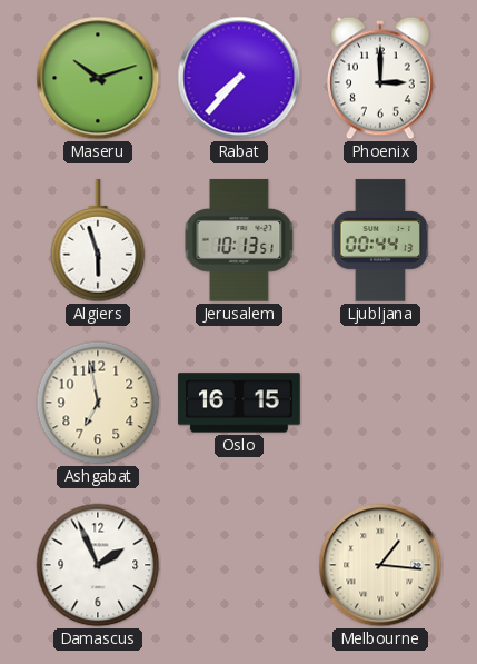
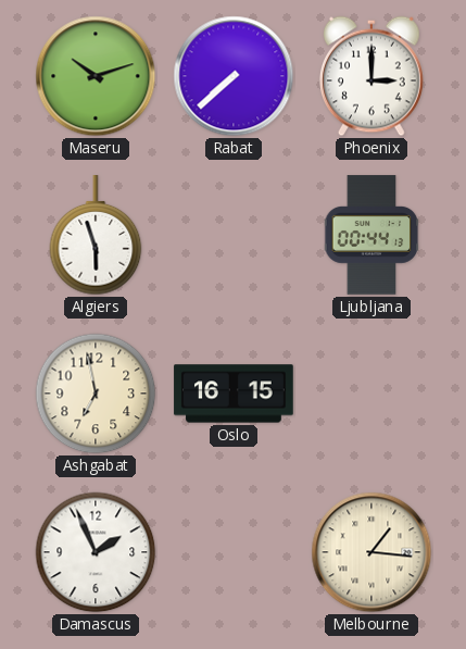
Rabat: 7:37 -> 7:38
Jerusalem: 10:13 -> none
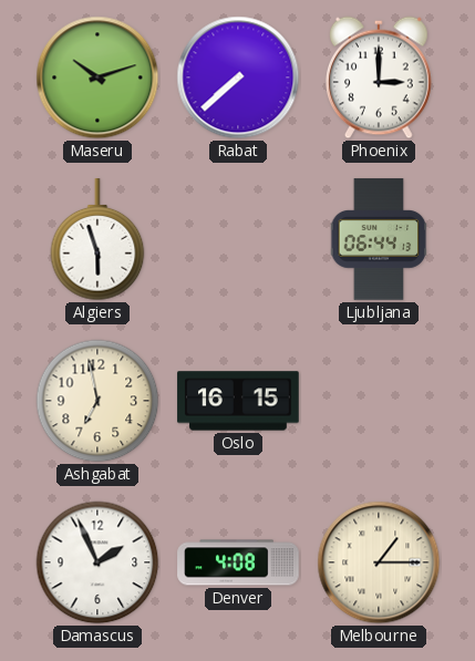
Ljubljana: 00:44 -> 06:44
Denver: none -> 4:08
Melbourne: 1:16 -> 1:15
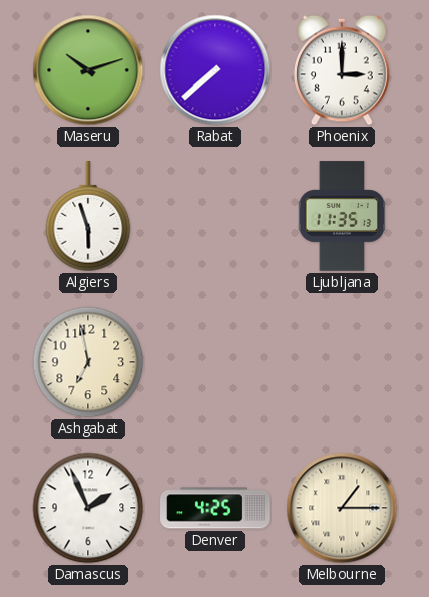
Ljubljana: 06:44 -> 11:35
Oslo: 16:15 -> none
Denver: 4:08 -> 4:25
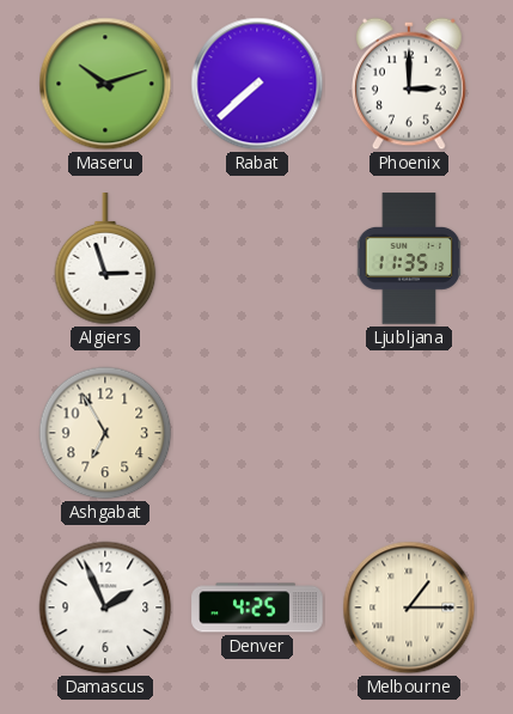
Algiers: 5:57 -> 2:57
Ashgabat: 6:58 -> 6:55
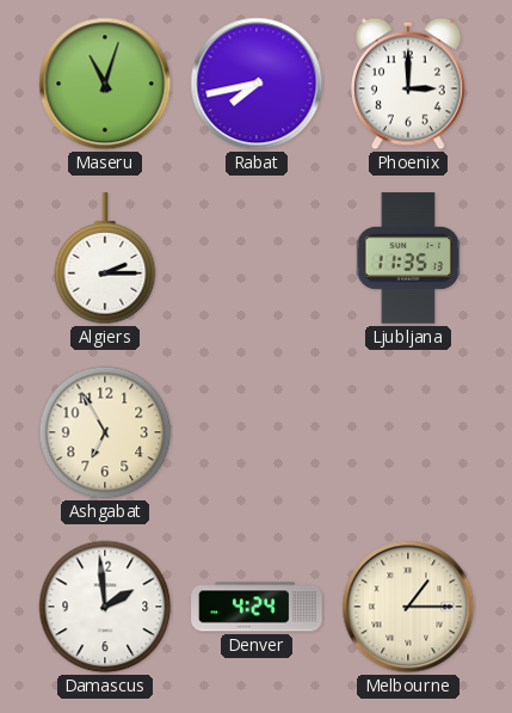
Maseru: 10:12 -> 11:03
Rabat: 7:38 -> 7:43
Algiers: 2:57 -> 2:15
Damascus: 1:56 -> 1:59
Denver: 4:25 -> 4:24
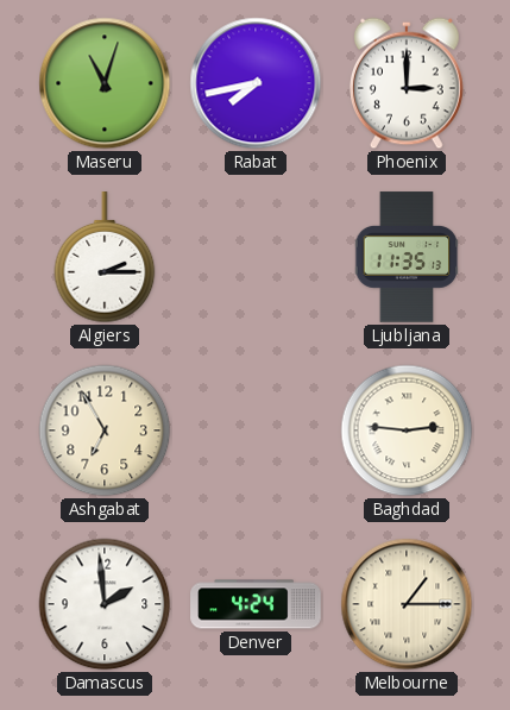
Baghdad: none -> 2:46
